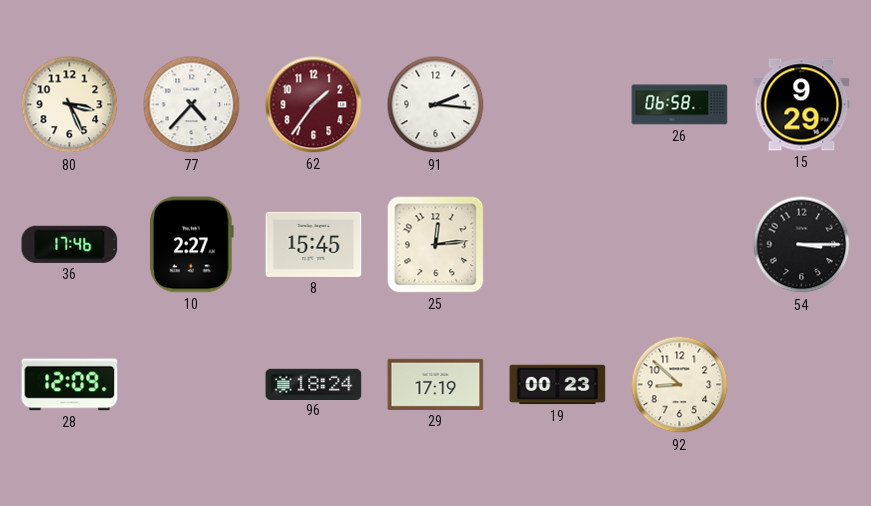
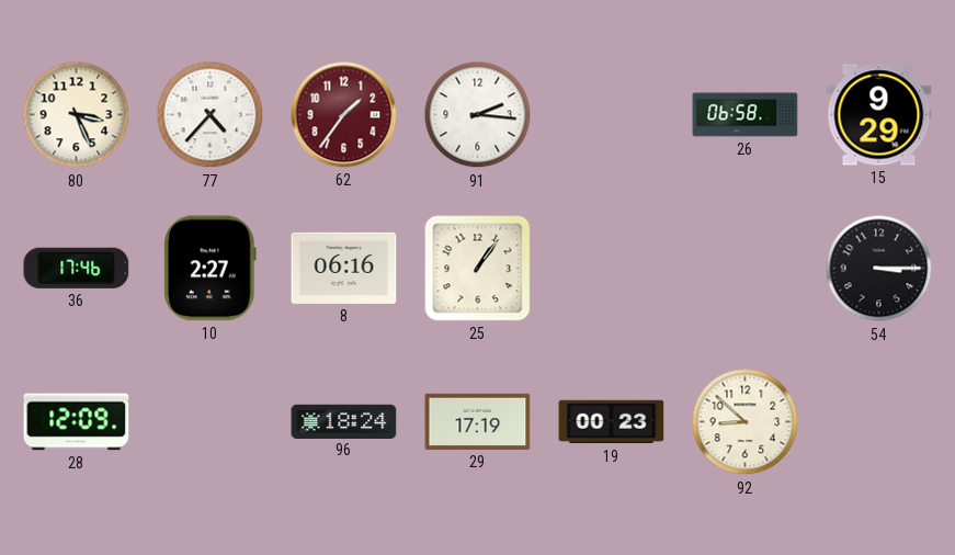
8: 15:45 -> 06:16
25: 12:14 -> 1:06
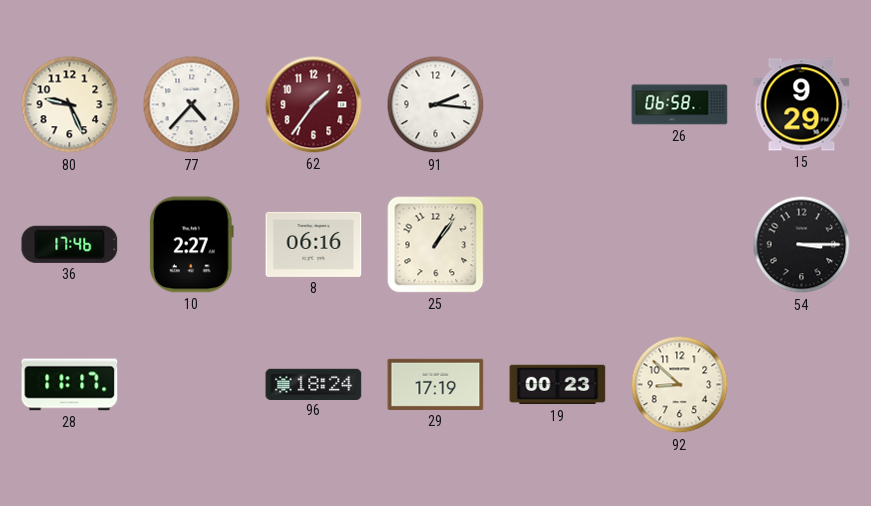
80: 3:26 -> 9:26
28: 12:09 -> 11:17
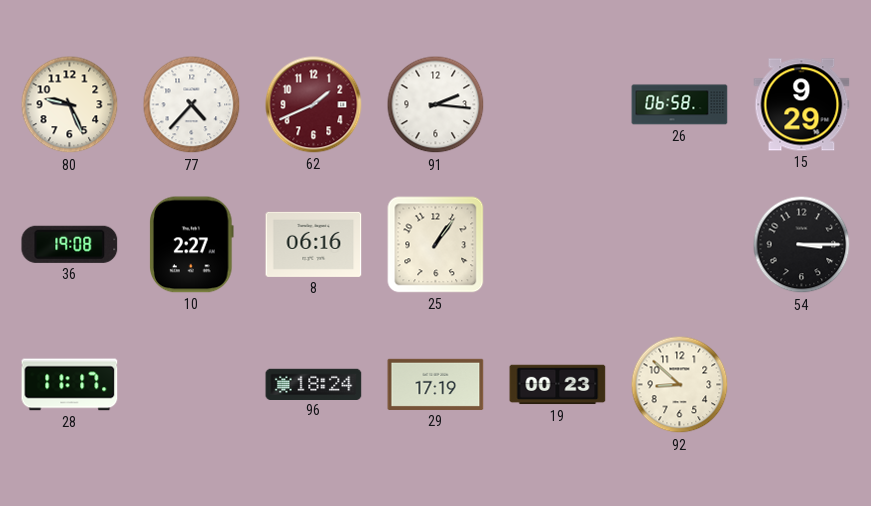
62: 1:36 -> 1:41
36: 17:46 -> 19:08
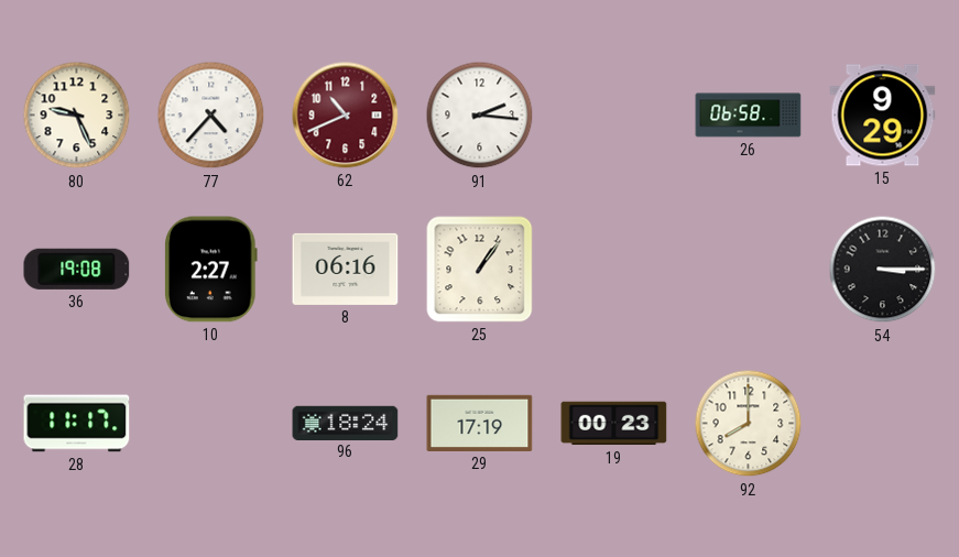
62: 1:41 -> 10:41
92: 8:52 -> 8:00
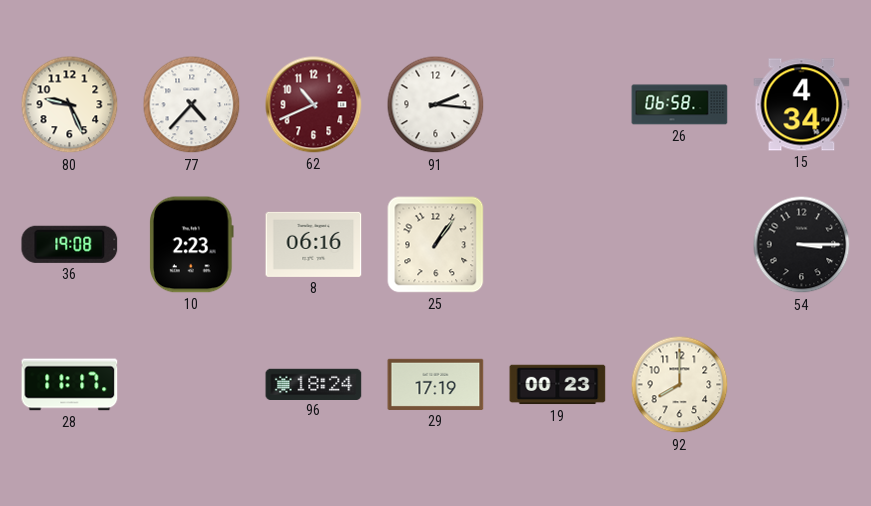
15: 9:29 -> 4:34
10: 2:27 -> 2:23
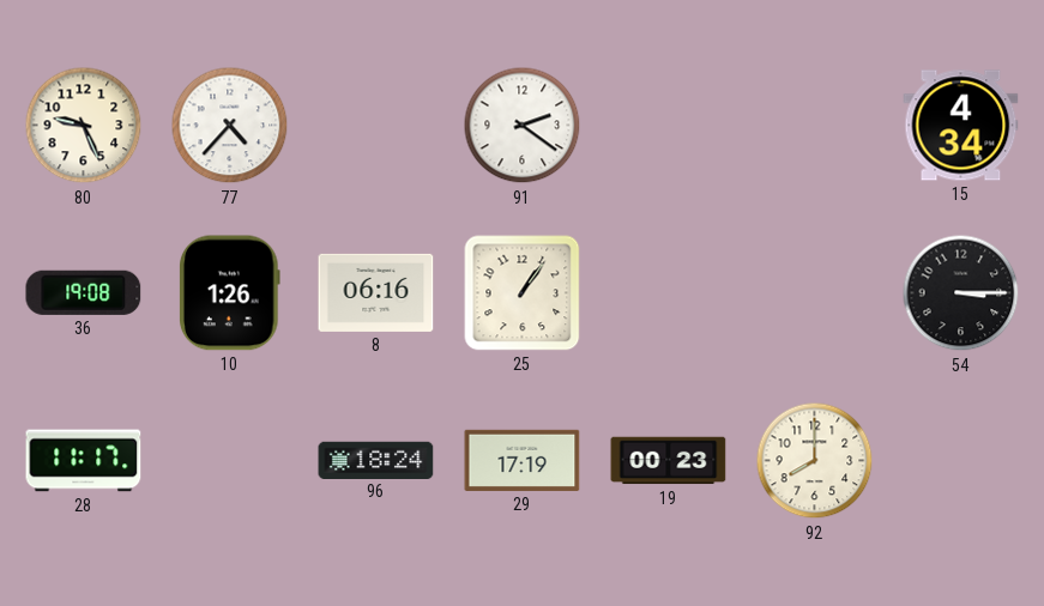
62: 10:41 -> none
91: 2:16 -> 2:21
26: 06:58 -> none
10: 2:23 -> 1:26
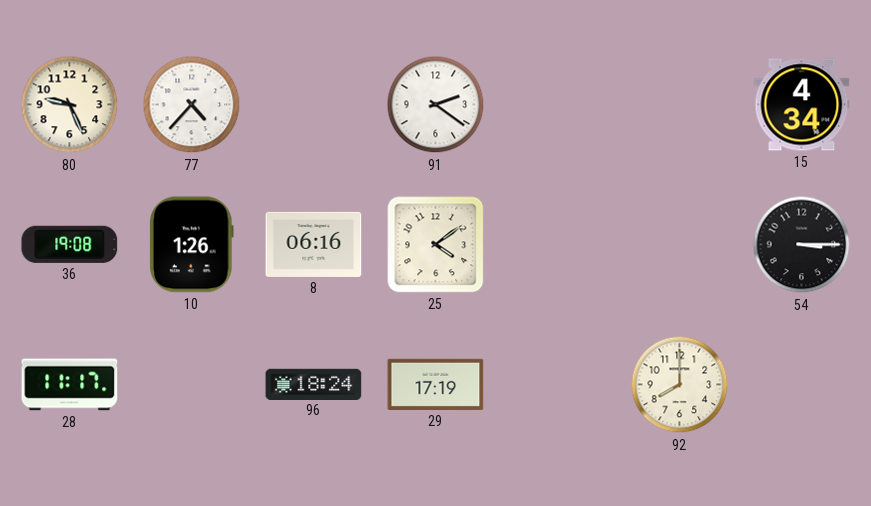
25: 1:06 -> 4:09
19: 00:23 -> none
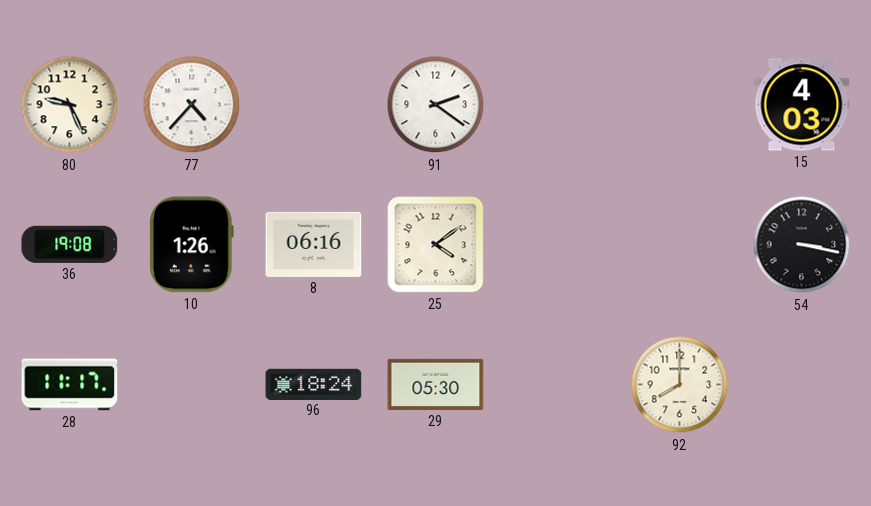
15: 4:34 -> 4:03
54: 3:15 -> 3:17
29: 17:19 -> 05:30
